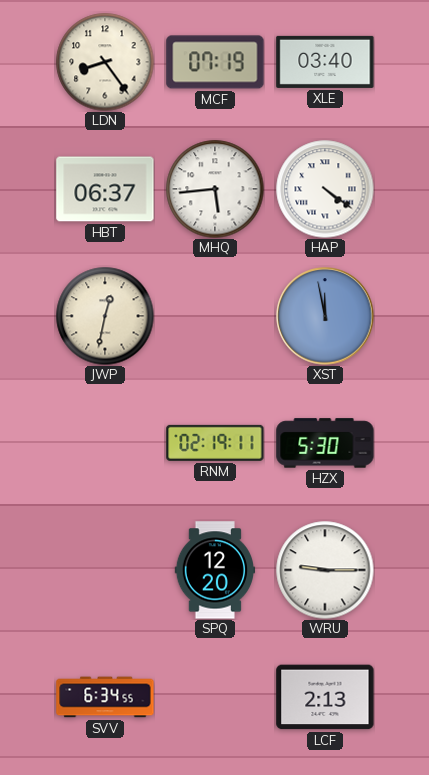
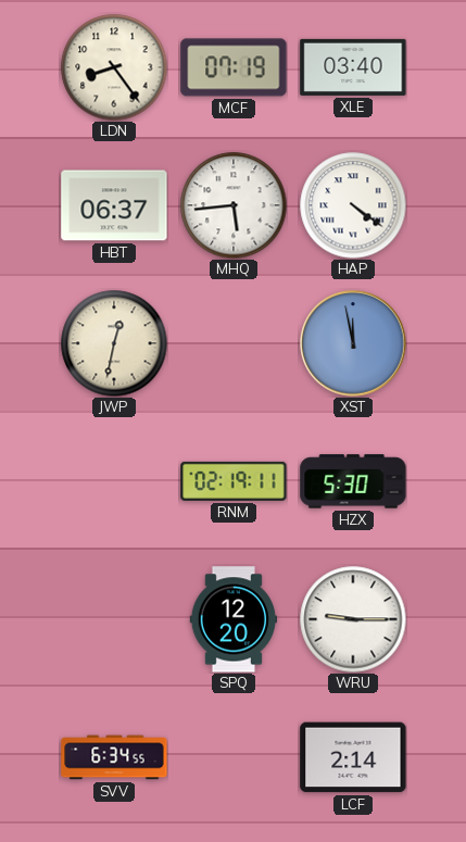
LCF: 2:13 -> 2:14
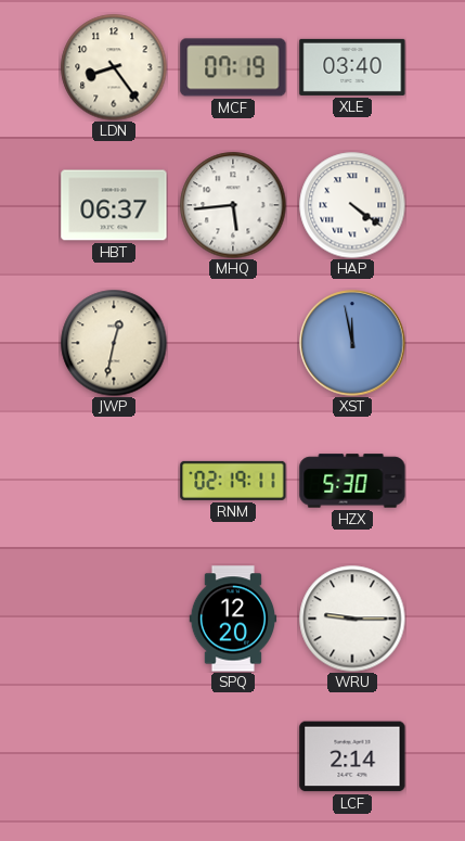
SVV: 6:34 -> none
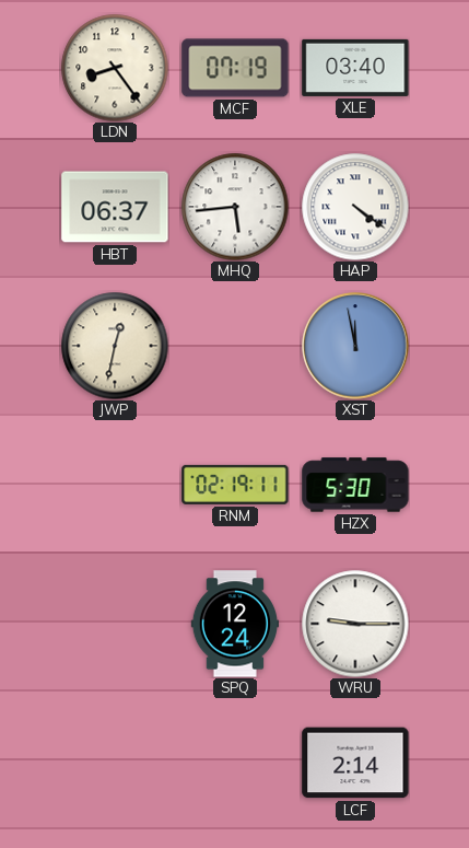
SPQ: 12:20 -> 12:24
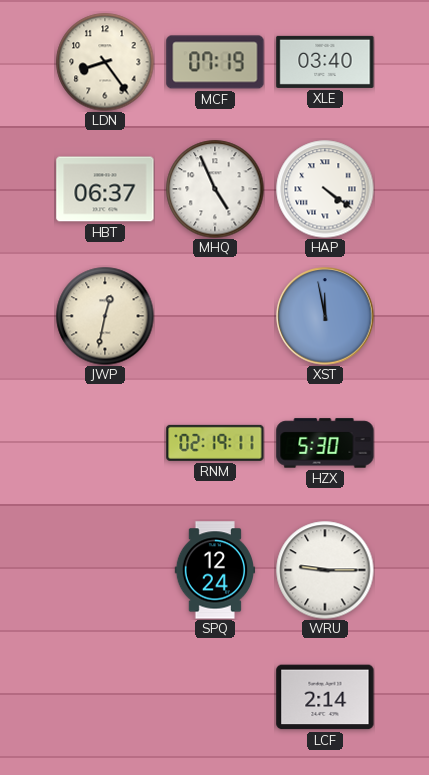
MHQ: 5:44 -> 4:56
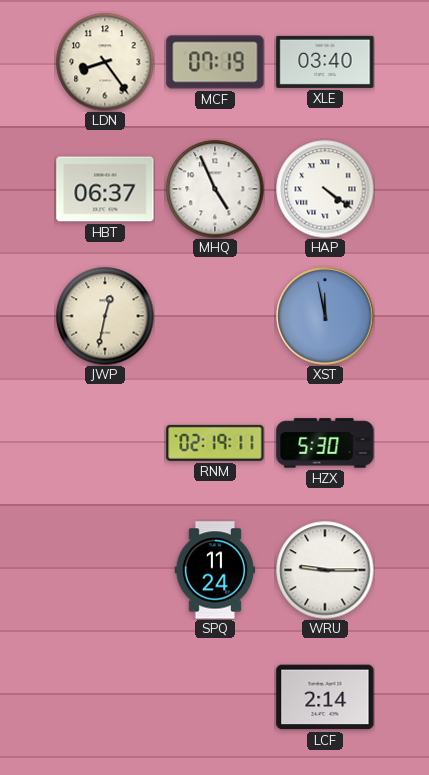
SPQ: 12:24 -> 11:24
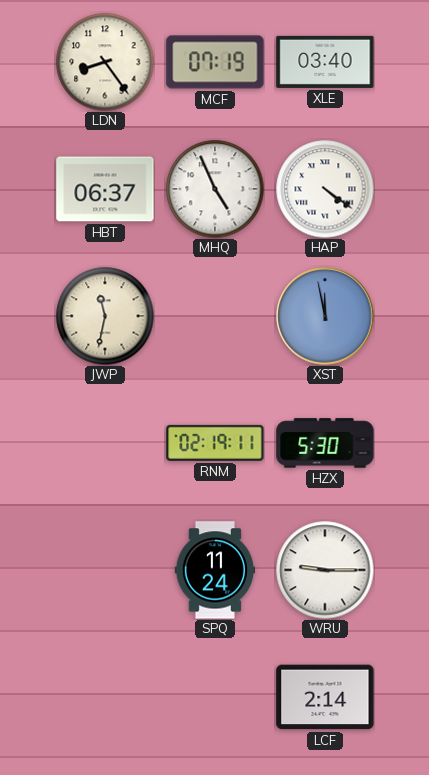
JWP: 12:32 -> 11:32
